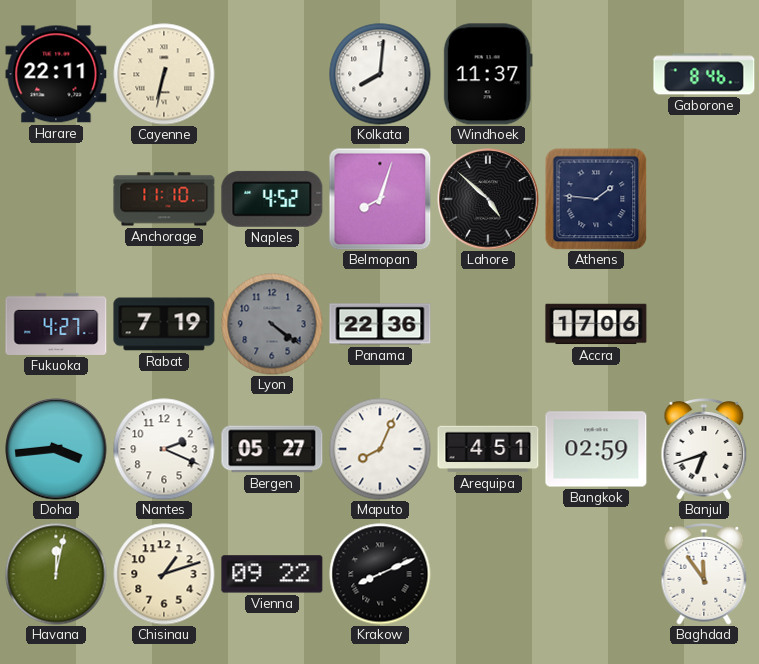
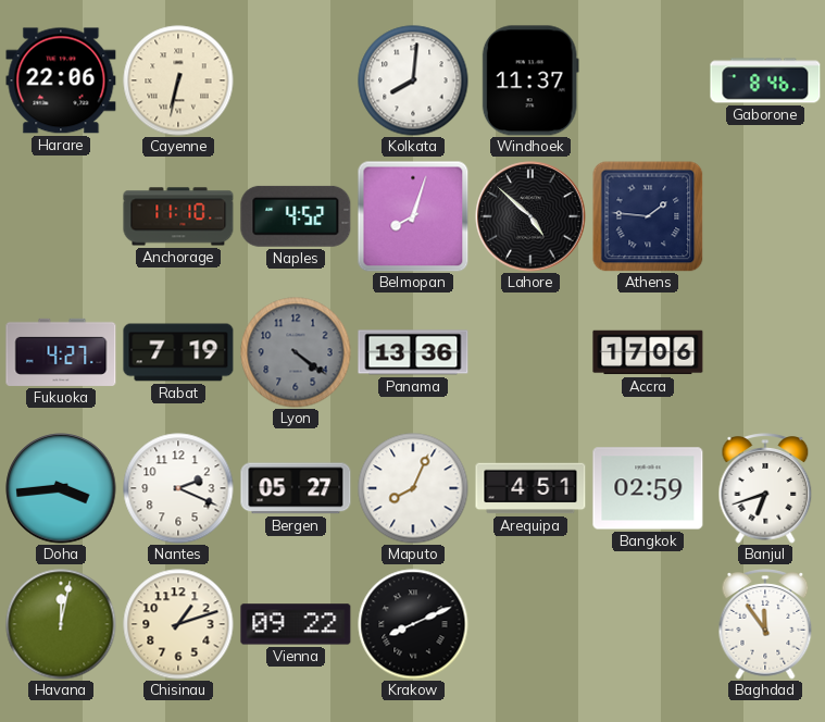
Harare: 22:11 -> 22:06
Panama: 22:36 -> 13:36
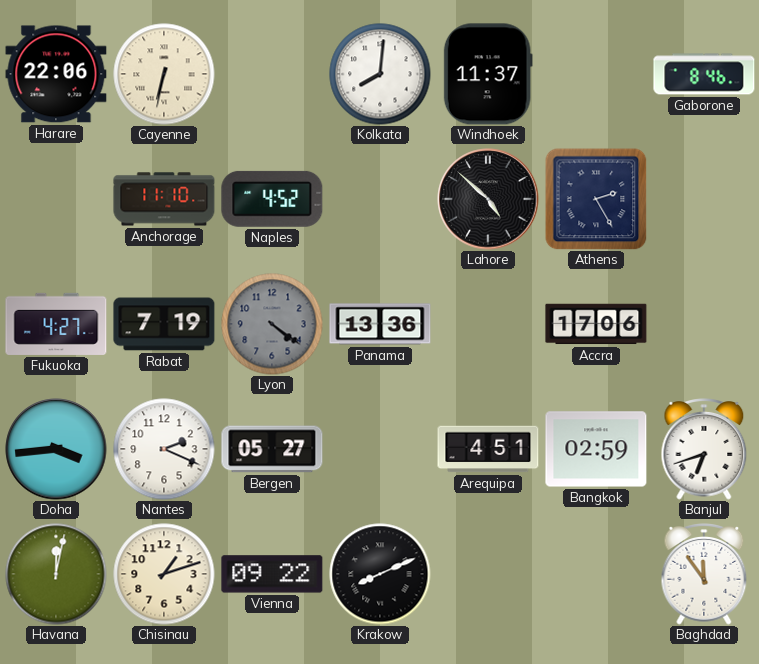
Belmopan: 8:03 -> none
Athens: 1:46 -> 2:25
Maputo: 8:04 -> none
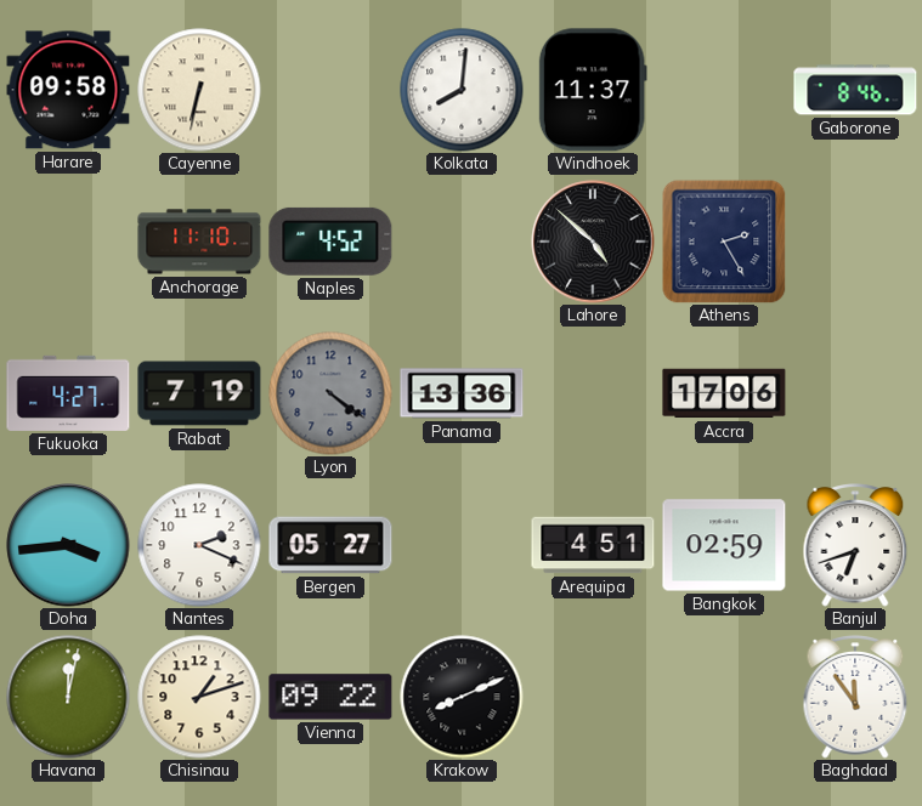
Harare: 22:06 -> 09:58
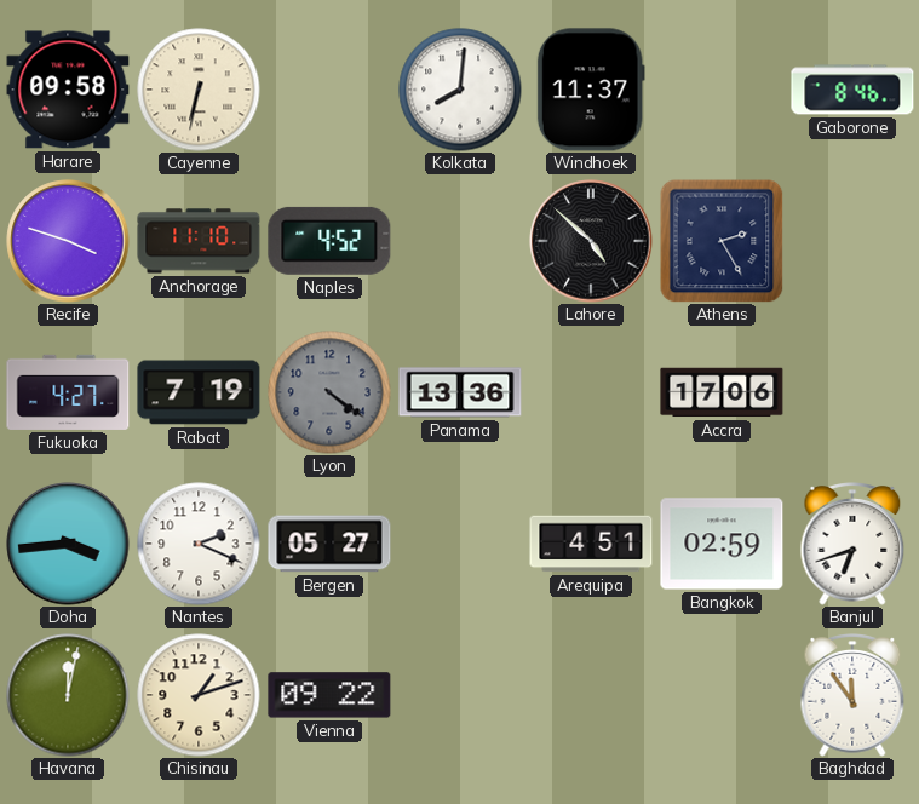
Recife: none -> 3:48
Krakow: 8:11 -> none
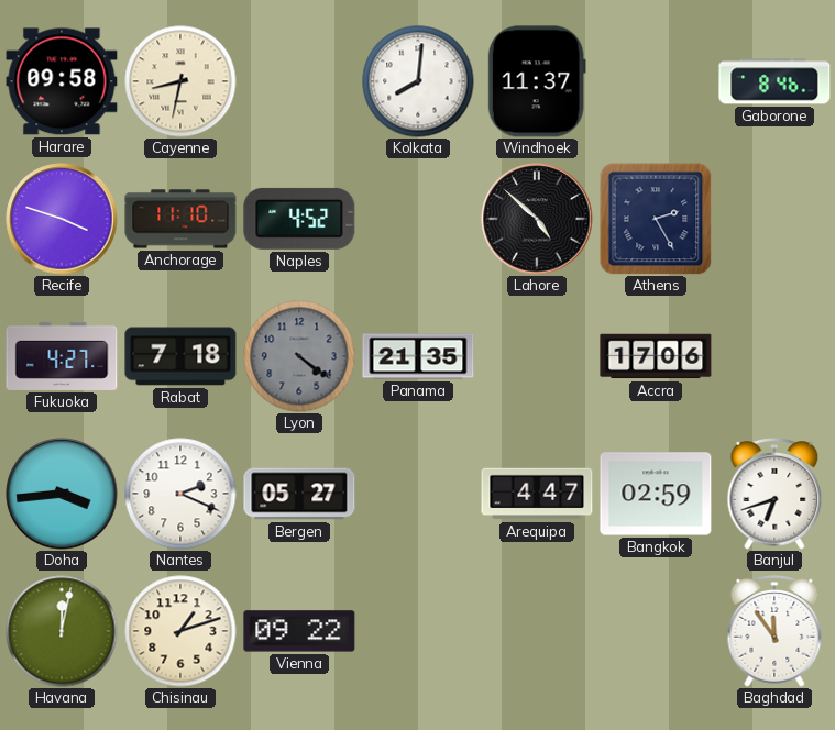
Cayenne: 6:32 -> 8:32
Rabat: 7:19 -> 7:18
Panama: 13:36 -> 21:35
Arequipa: 4:51 -> 4:47
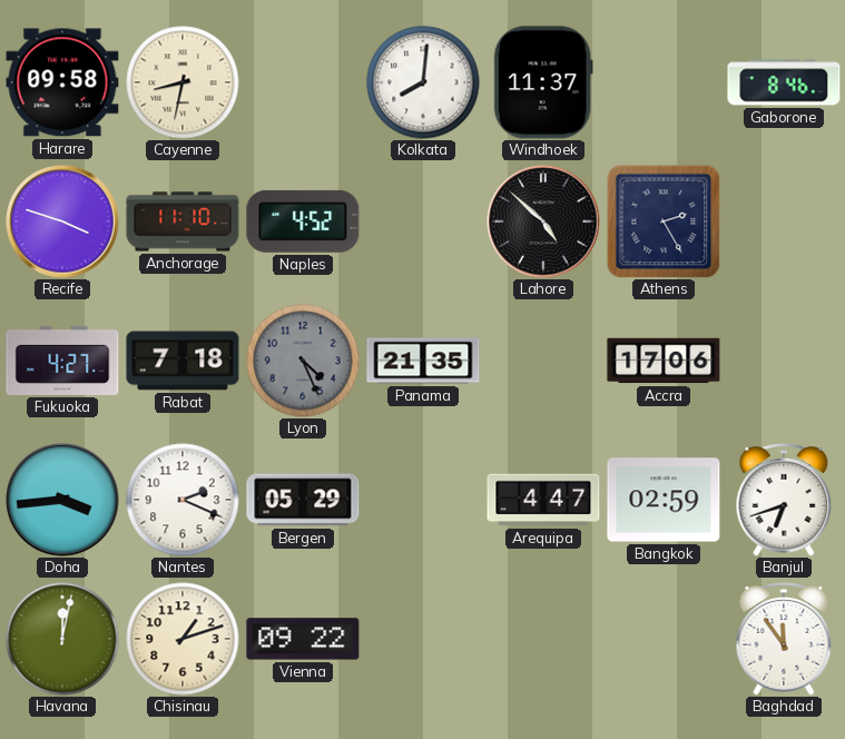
Lyon: 4:21 -> 4:26
Bergen: 05:27 -> 05:29
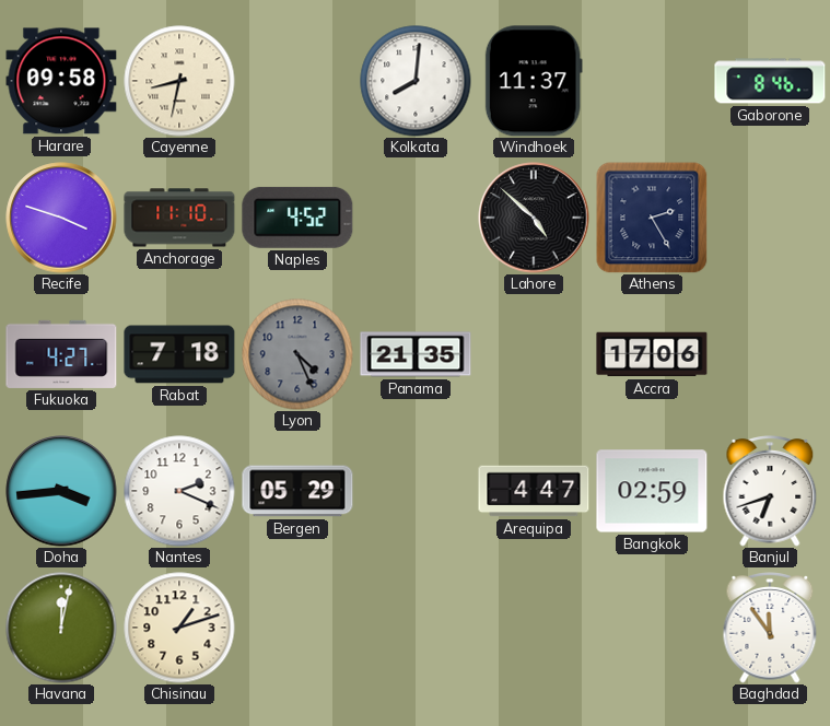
Vienna: 09:22 -> none
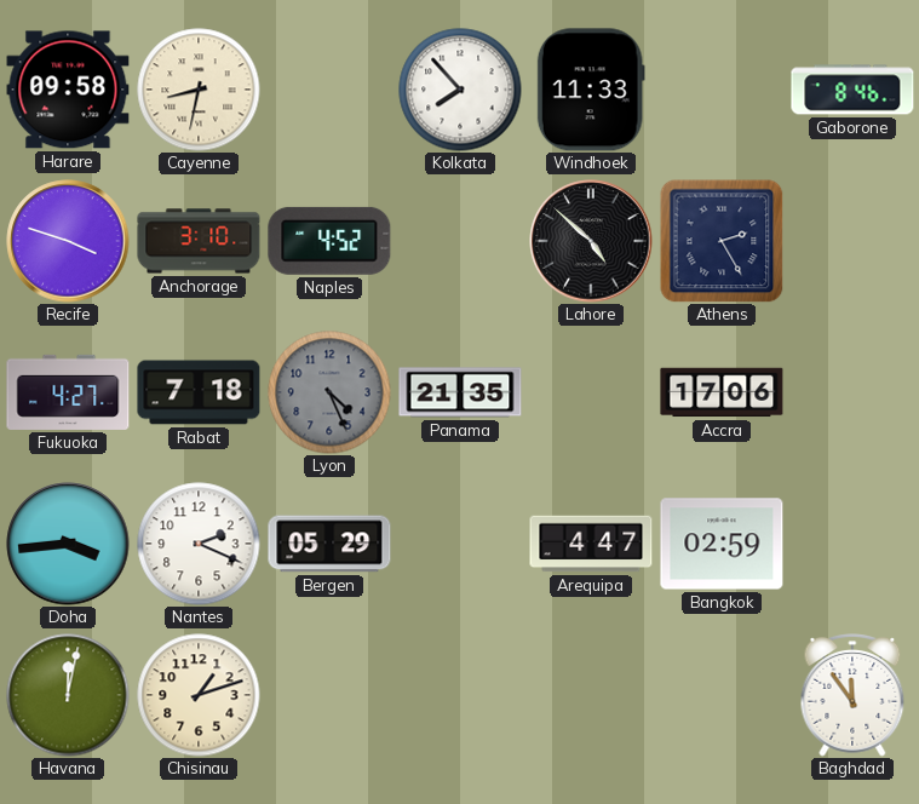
Kolkata: 8:01 -> 7:53
Windhoek: 11:37 -> 11:33
Anchorage: 11:10 -> 3:10
Banjul: 6:42 -> none
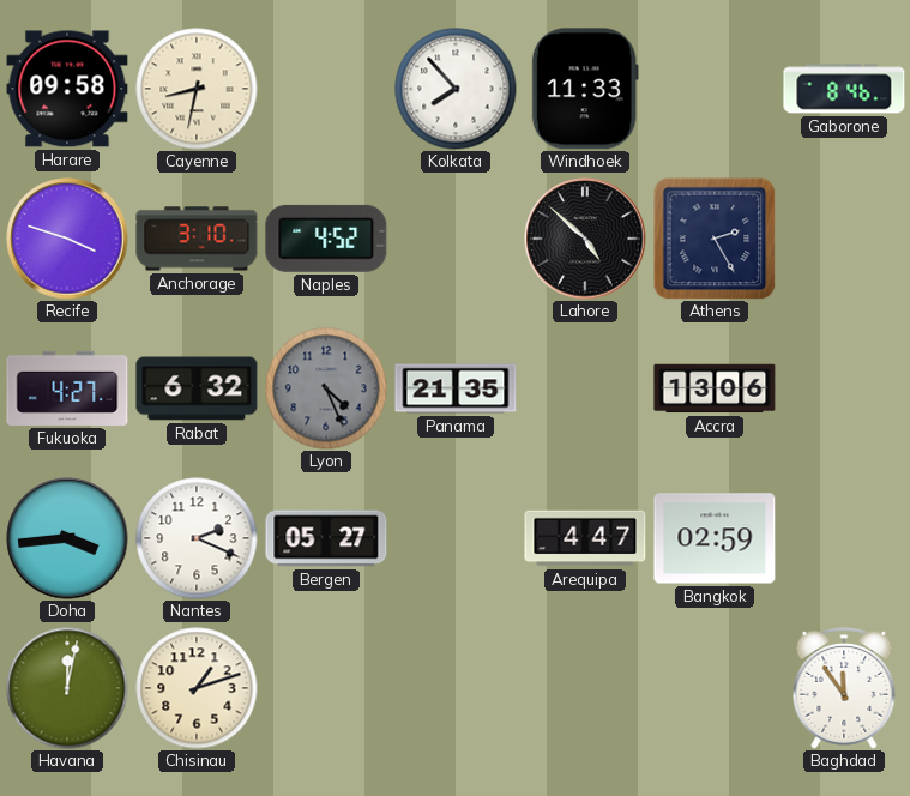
Rabat: 7:18 -> 6:32
Accra: 17:06 -> 13:06
Bergen: 05:29 -> 05:27
